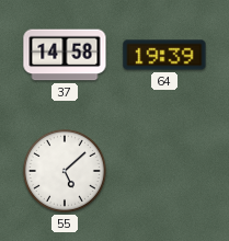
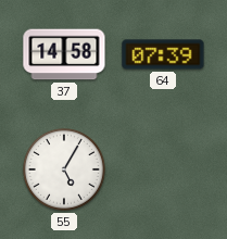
64: 19:39 -> 07:39
55: 5:08 -> 5:05
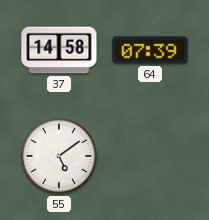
55: 5:05 -> 5:09
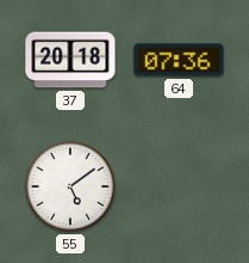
37: 14:58 -> 20:18
64: 07:39 -> 07:36
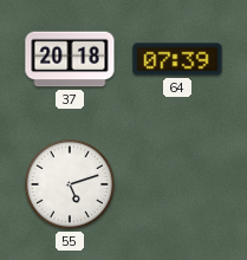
64: 07:36 -> 07:39
55: 5:09 -> 5:12
